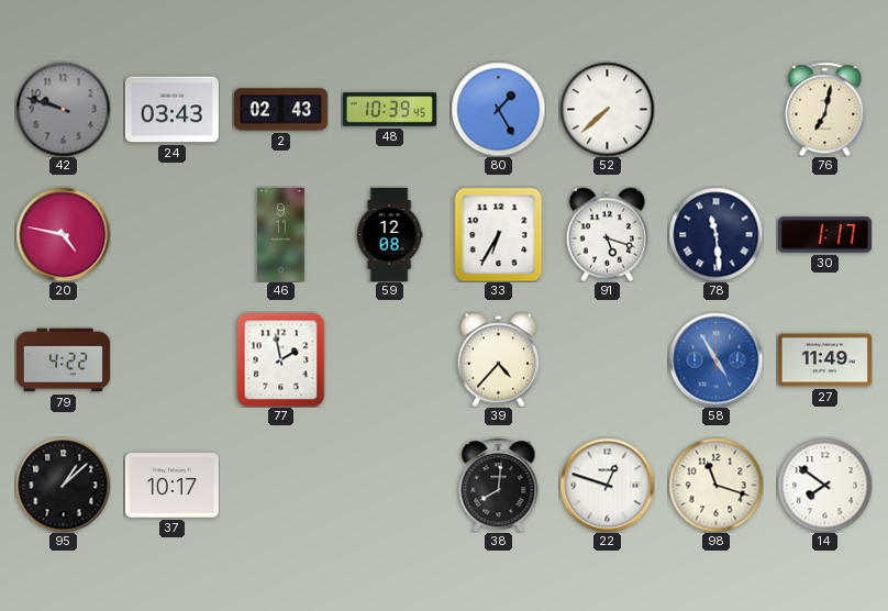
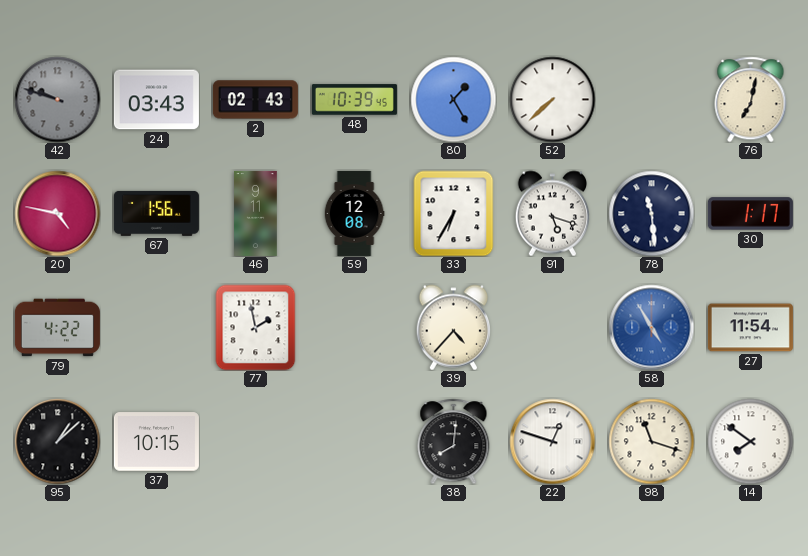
67: none -> 1:56
27: 11:49 -> 11:54
37: 10:17 -> 10:15
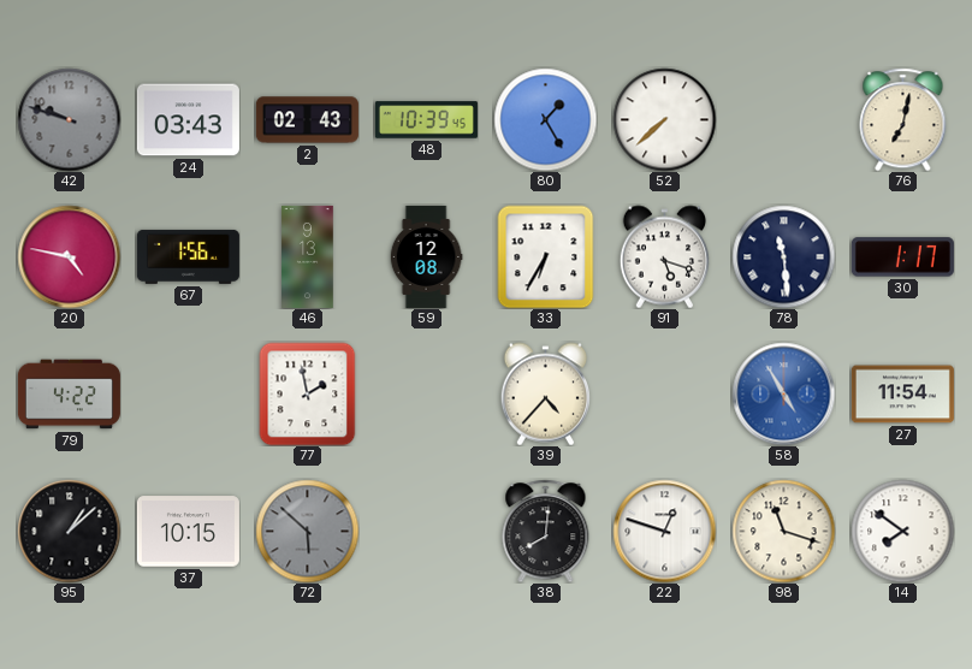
46: 9:11 -> 9:13
72: none -> 5:52
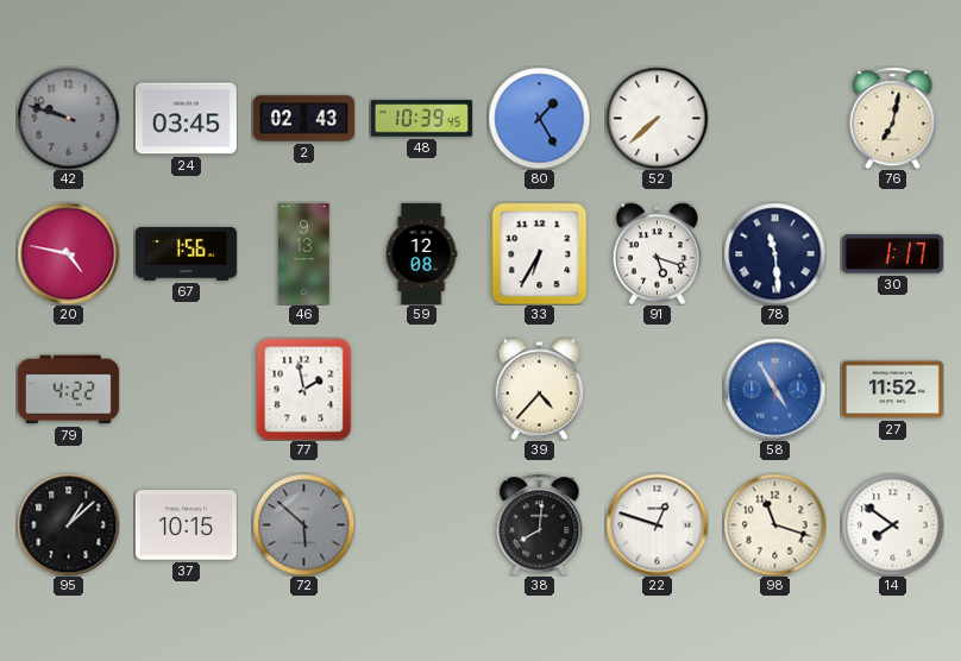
24: 03:43 -> 03:45
27: 11:54 -> 11:52
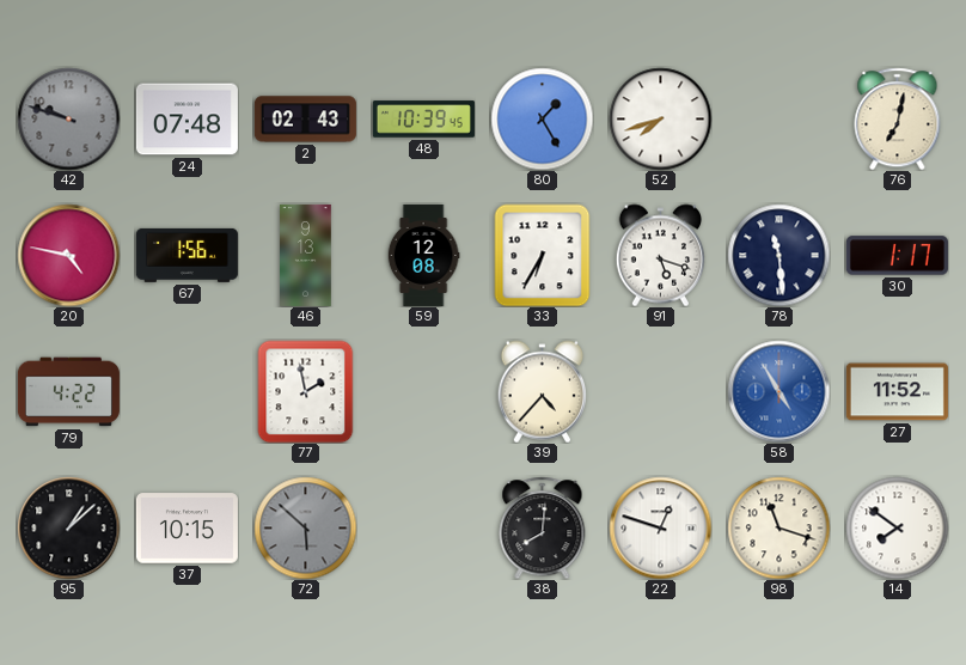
24: 03:45 -> 07:48
52: 7:38 -> 7:42
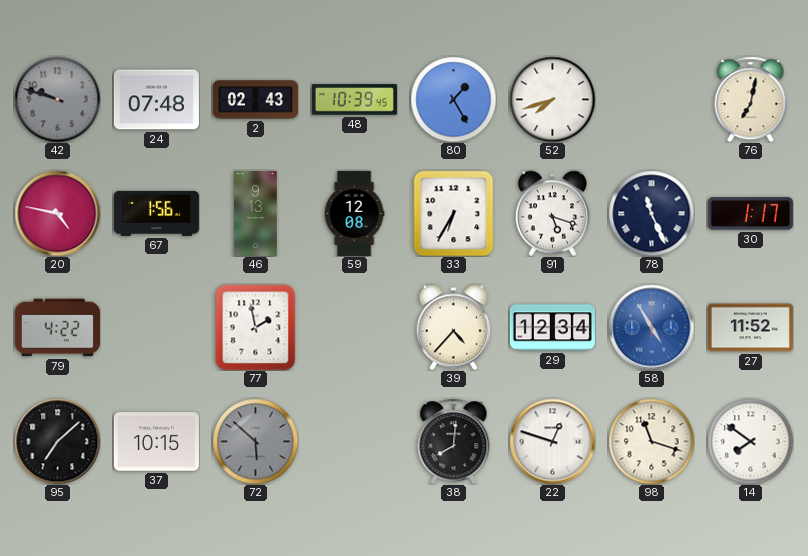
78: 11:29 -> 11:26
29: none -> 12:34
95: 1:08 -> 7:08
